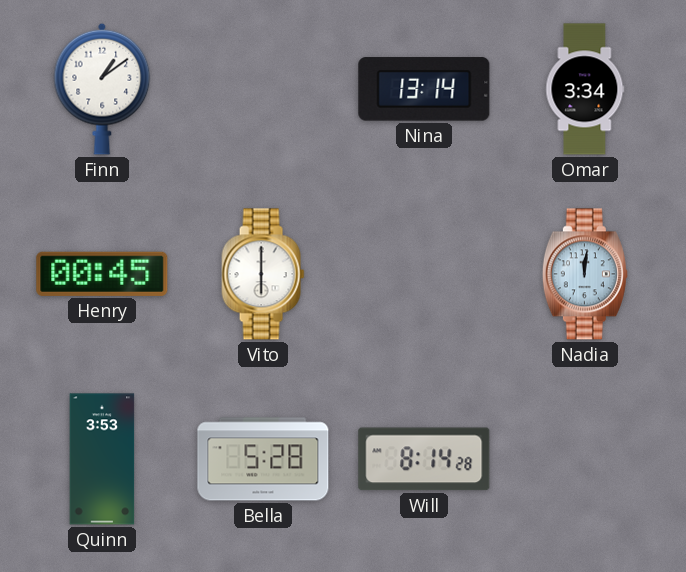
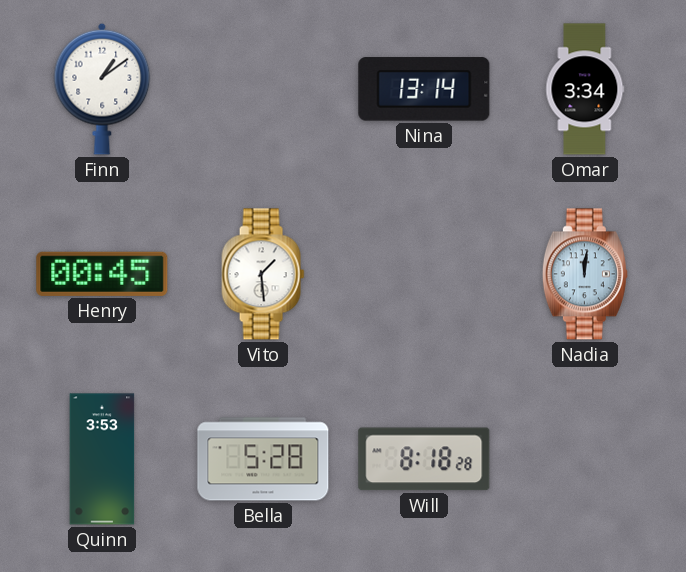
Vito: 6:00 -> 1:29
Will: 8:14 -> 8:18
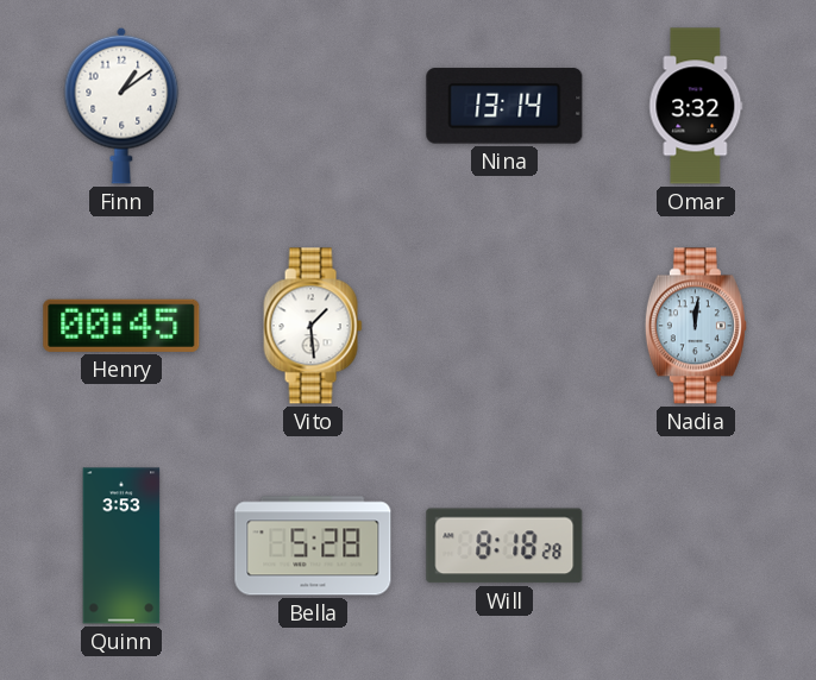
Omar: 3:34 -> 3:32
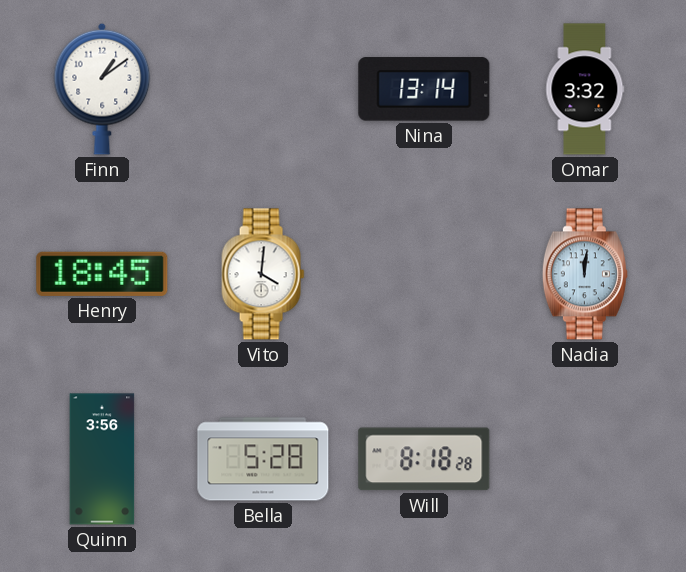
Henry: 00:45 -> 18:45
Vito: 1:29 -> 4:01
Quinn: 3:53 -> 3:56
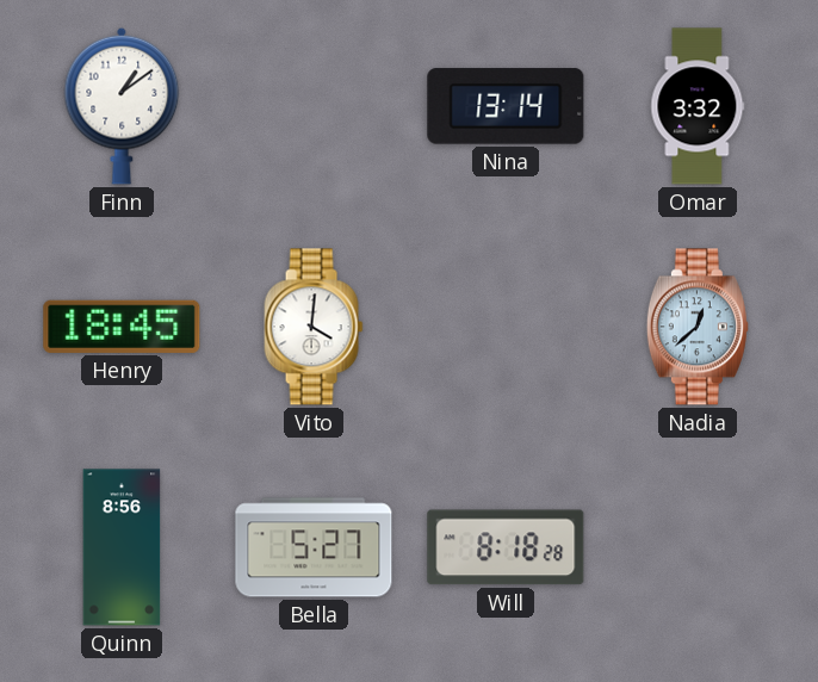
Nadia: 12:01 -> 12:38
Quinn: 3:56 -> 8:56
Bella: 5:28 -> 5:27
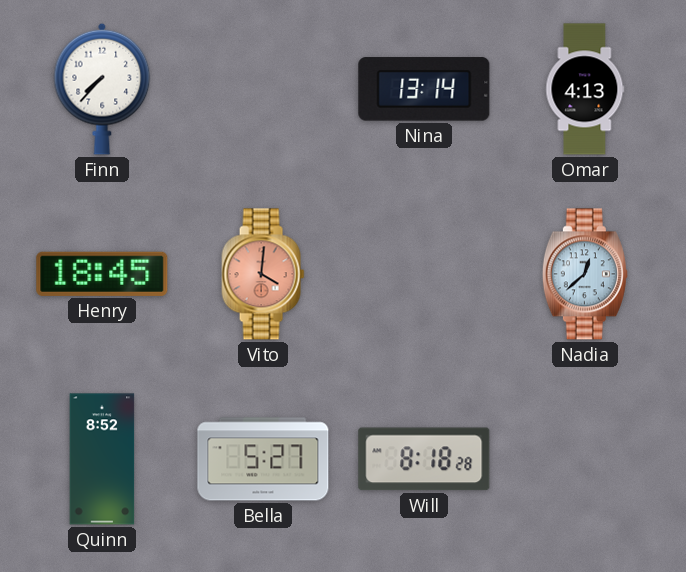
Finn: 1:09 -> 7:37
Omar: 3:32 -> 4:13
Vito dial: white -> salmon
Quinn: 8:56 -> 8:52
